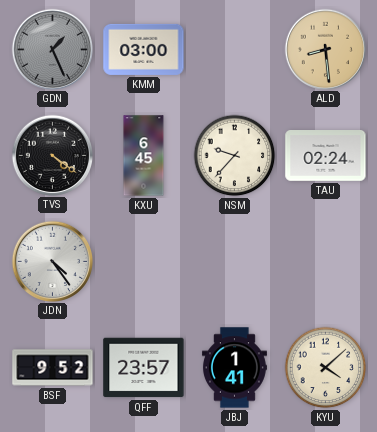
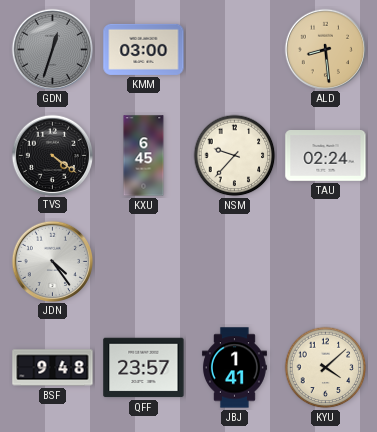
GDN: 1:26 -> 12:33
BSF: 9:52 -> 9:48
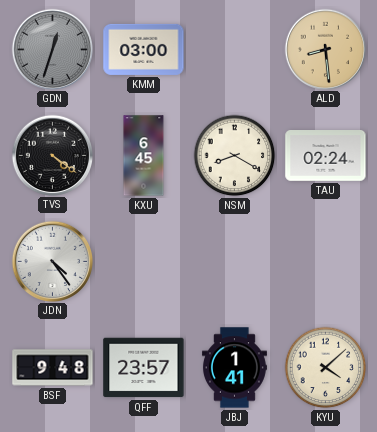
NSM: 9:37 -> 8:20
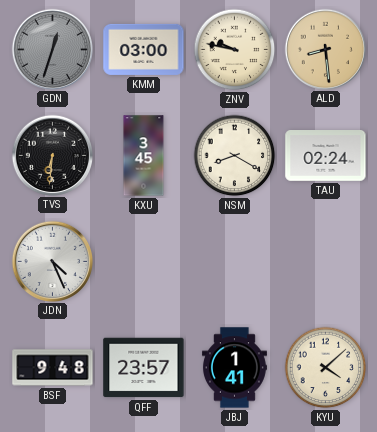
ZNV: none -> 9:47
TVS: 4:21 -> 6:31
KXU: 6:45 -> 3:45
JDN: 4:24 -> 4:26
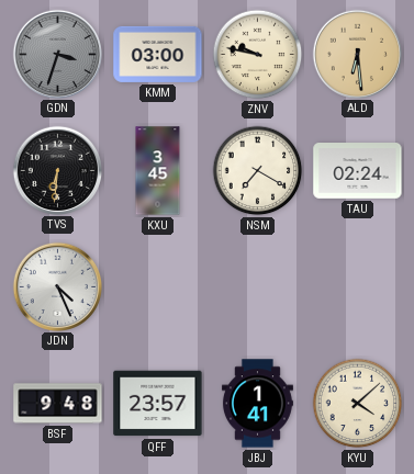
GDN: 12:33 -> 3:33
ALD: 8:29 -> 6:29
NSM: 8:20 -> 7:20
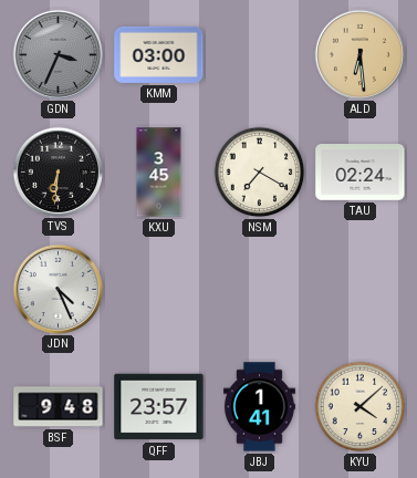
GDN: 3:33 -> 3:34
ZNV: 9:47 -> none
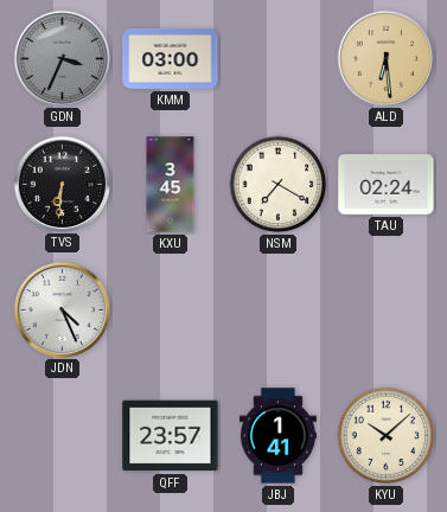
BSF: 9:48 -> none
KYU: 4:08 -> 10:08
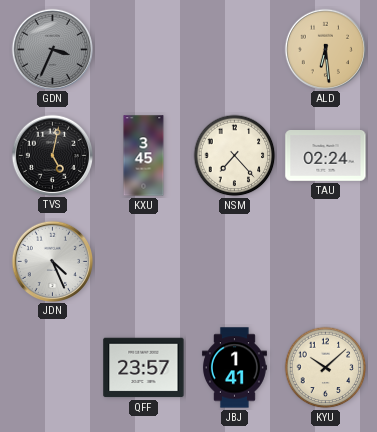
KMM: 03:00 -> none
TVS: 6:31 -> 5:02
NSM: 7:20 -> 7:23
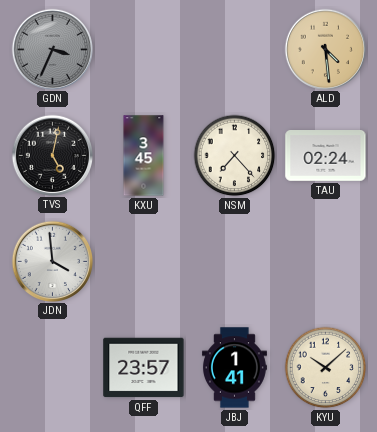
ALD: 6:29 -> 4:29
JDN: 4:26 -> 3:59
